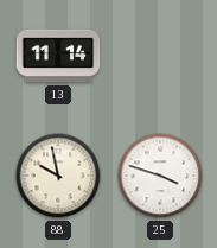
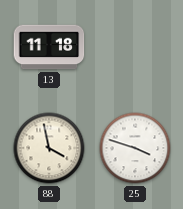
13: 11:14 -> 11:18
88: 9:58 -> 3:58
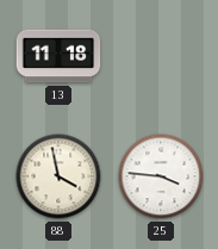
25: 3:48 -> 3:46
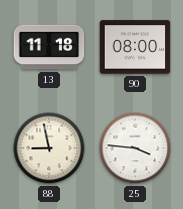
90: none -> 08:00
88: 3:58 -> 8:58
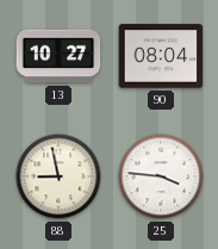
13: 11:18 -> 10:27
90: 08:00 -> 08:04
